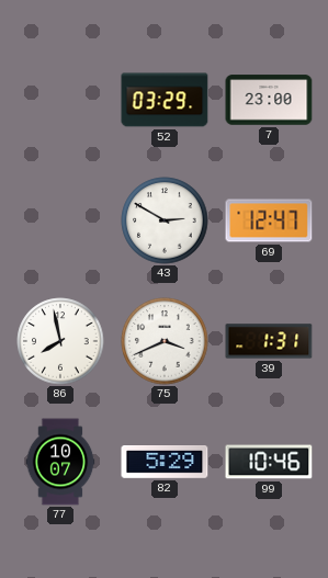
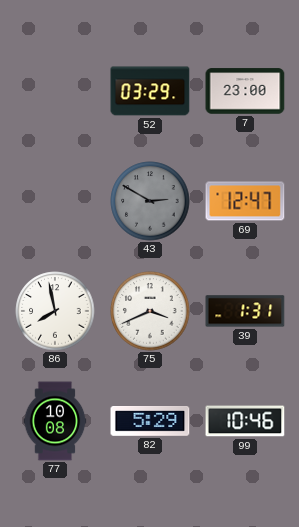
43 dial: white -> grey
77: 10:07 -> 10:08
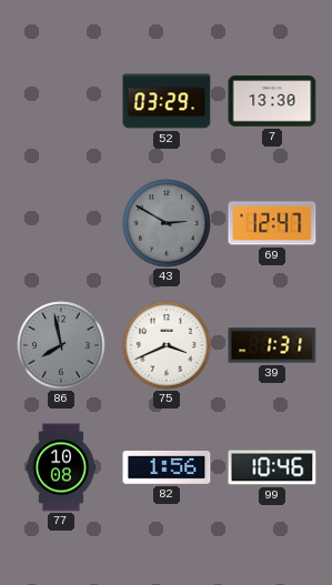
7: 23:00 -> 13:30
86 dial: white -> grey
82: 5:29 -> 1:56
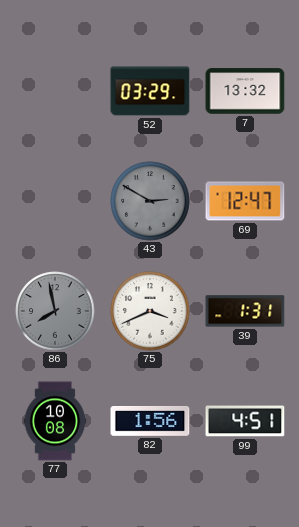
7: 13:30 -> 13:32
99: 10:46 -> 4:51
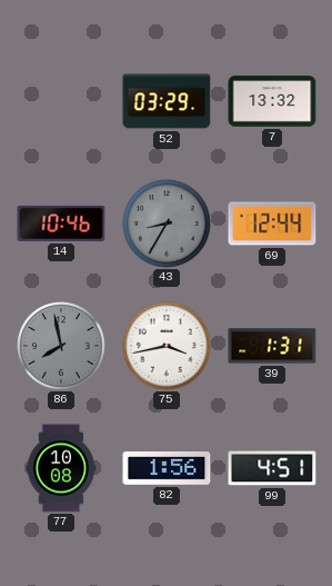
14: none -> 10:46
43: 2:50 -> 8:35
69: 12:47 -> 12:44
75: 3:41 -> 3:43
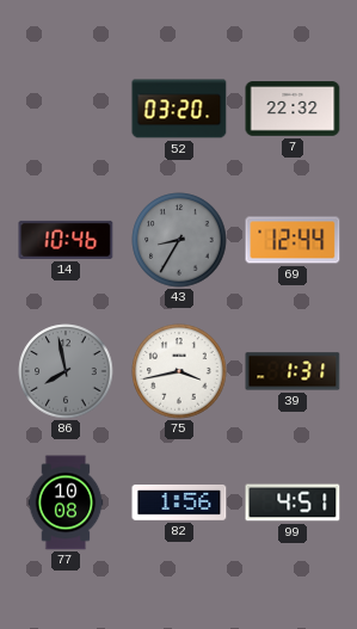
52: 03:29 -> 03:20
7: 13:32 -> 22:32
